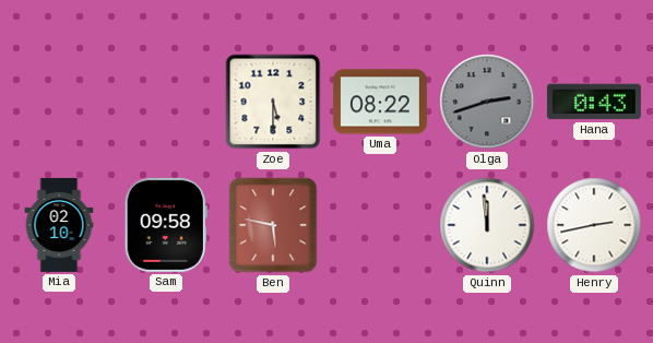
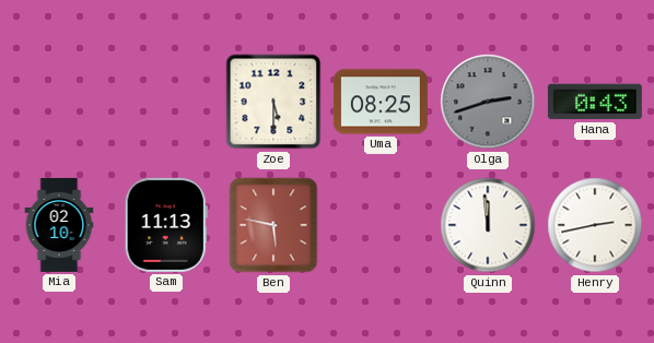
Uma: 08:22 -> 08:25
Sam: 09:58 -> 11:13
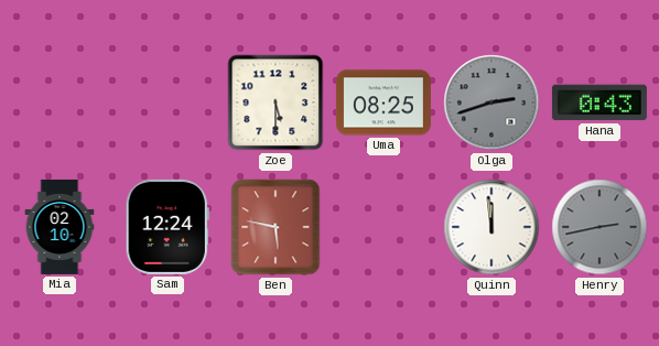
Sam: 11:13 -> 12:24
Henry dial: white -> grey
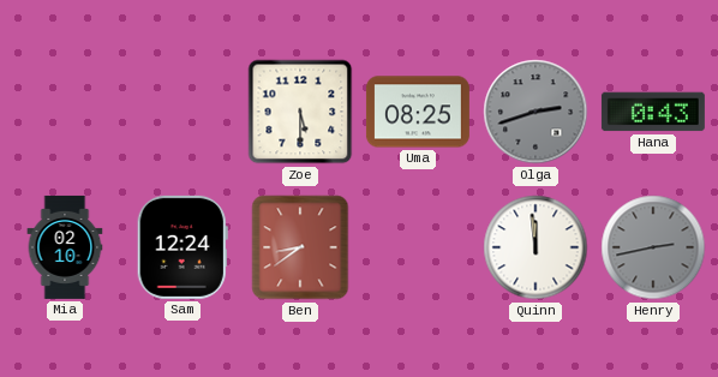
Ben: 5:47 -> 8:39
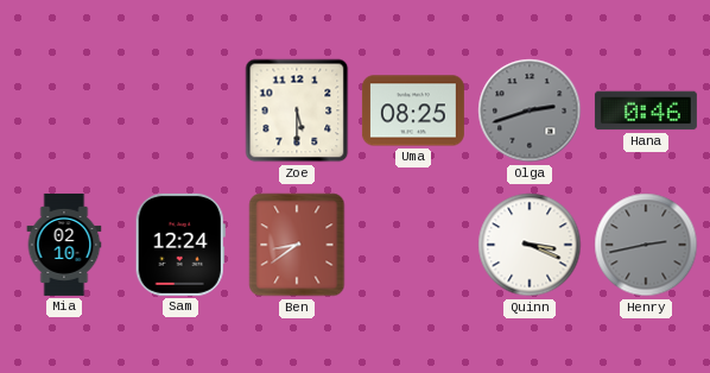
Hana: 0:43 -> 0:46
Quinn: 11:59 -> 3:19
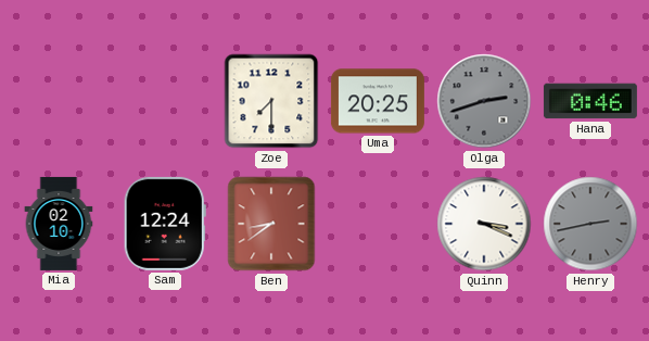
Zoe: 5:30 -> 7:30
Uma: 08:25 -> 20:25
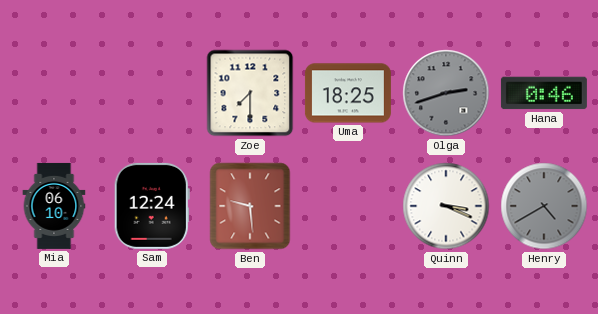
Uma: 20:25 -> 18:25
Mia: 02:10 -> 06:10
Ben: 8:39 -> 9:29
Henry: 2:43 -> 4:40
